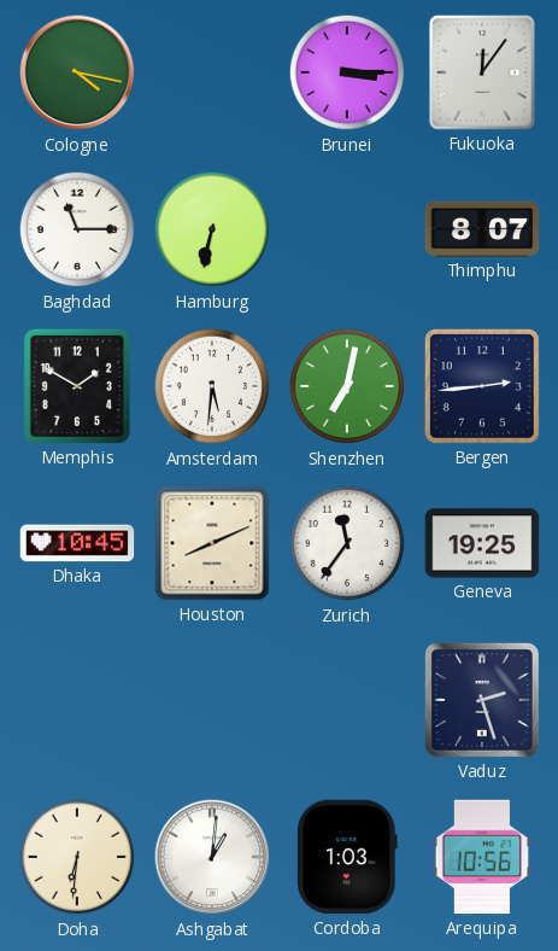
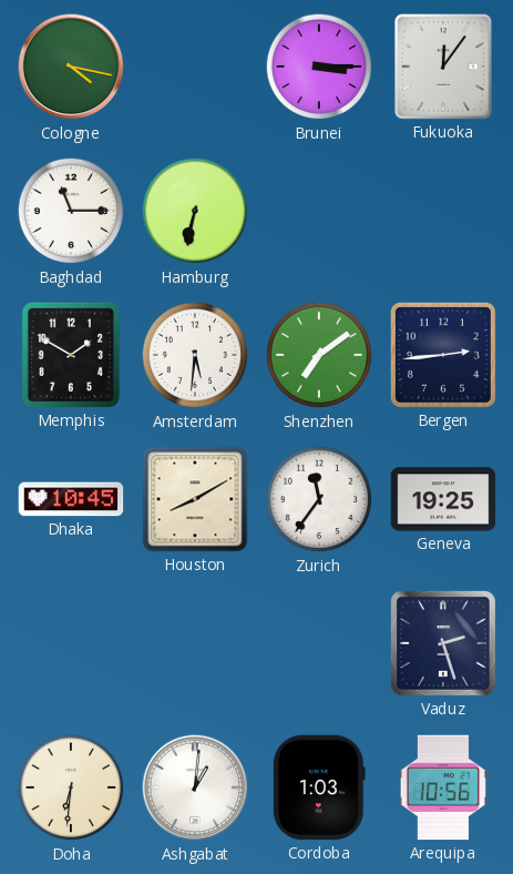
Thimphu: 8:07 -> none
Shenzhen: 7:02 -> 7:09
Houston: 8:11 -> 8:10
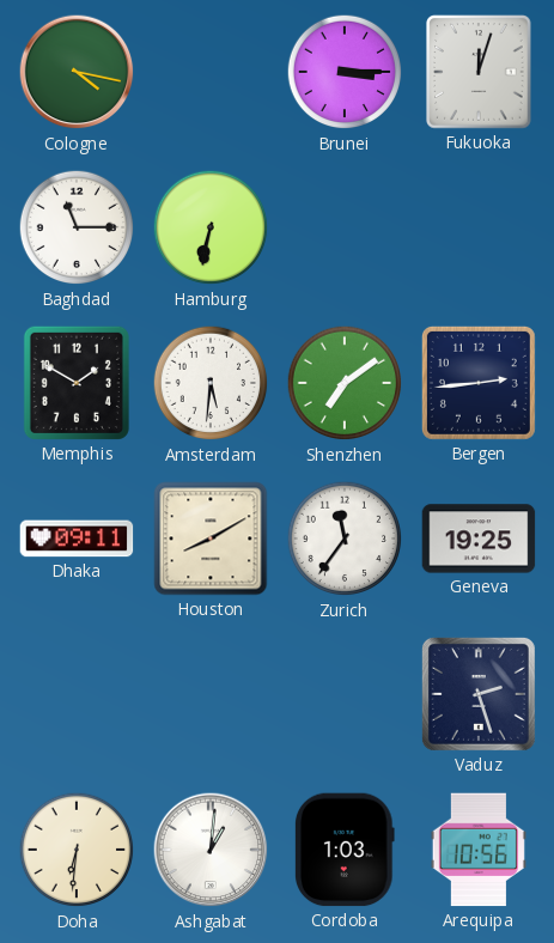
Fukuoka: 12:06 -> 12:03
Dhaka: 10:45 -> 09:11
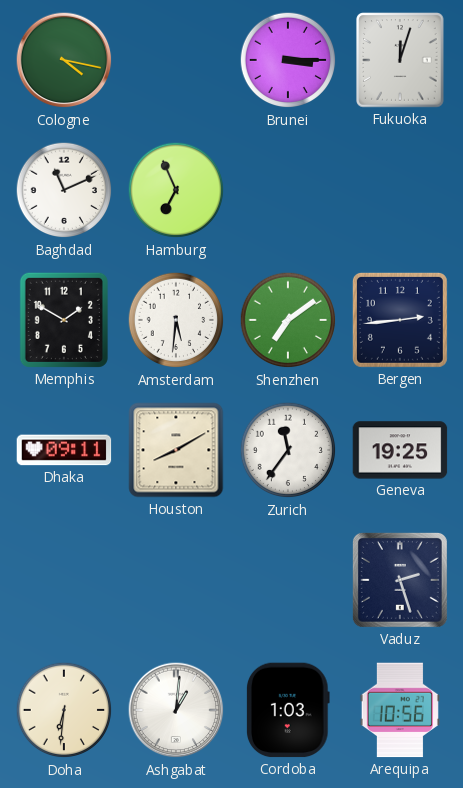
Baghdad: 11:15 -> 11:11
Hamburg: 6:32 -> 6:56
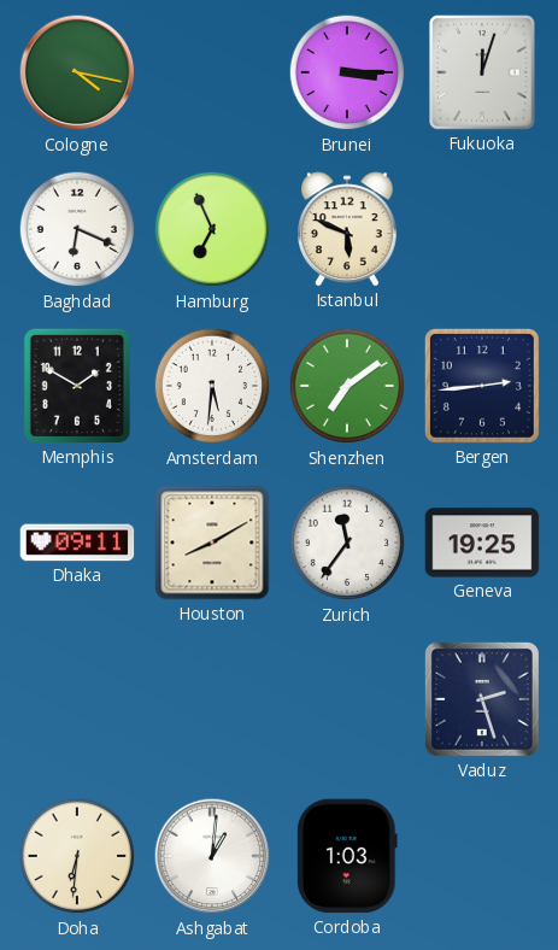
Baghdad: 11:11 -> 6:19
Istanbul: none -> 5:49
Arequipa: 10:56 -> none
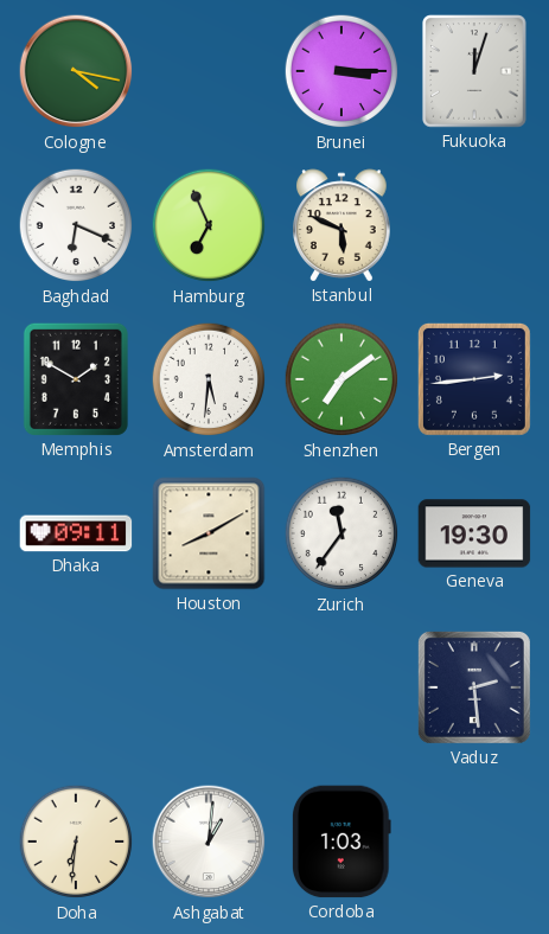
Geneva: 19:25 -> 19:30
Vaduz: 2:27 -> 2:29
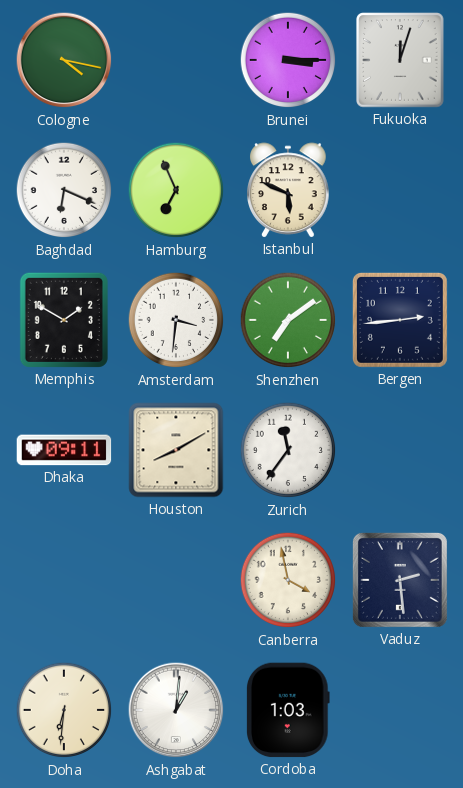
Amsterdam: 5:31 -> 3:31
Geneva: 19:30 -> none
Canberra: none -> 3:58
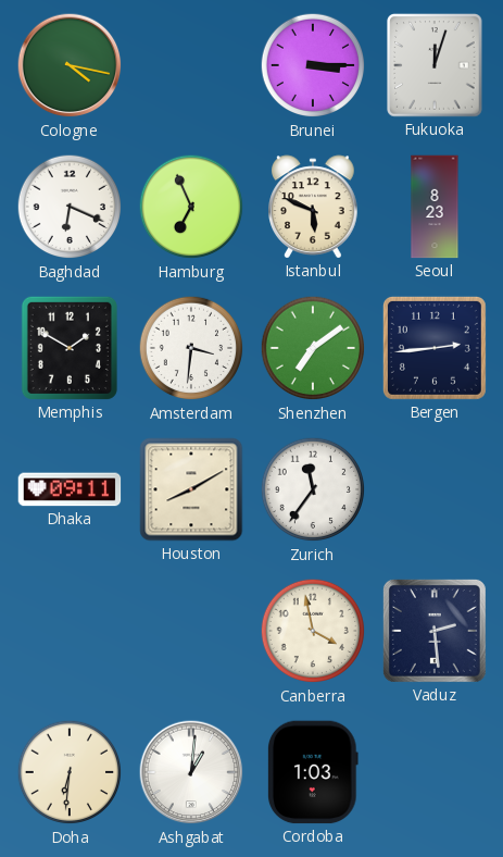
Seoul: none -> 8:23
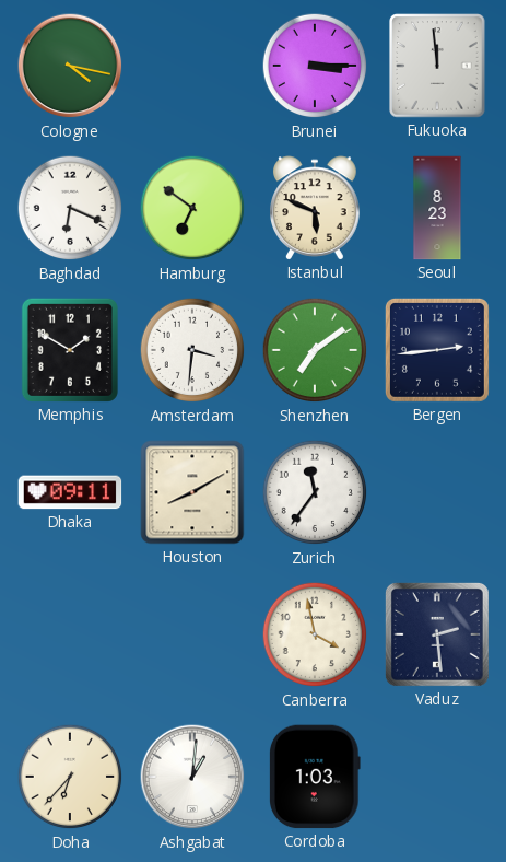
Fukuoka: 12:03 -> 11:59
Hamburg: 6:56 -> 6:51
Doha: 6:31 -> 6:37
